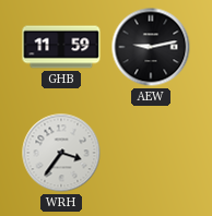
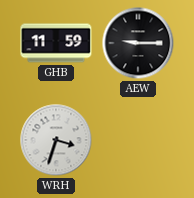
AEW: 9:13 -> 9:15
WRH: 3:36 -> 3:33
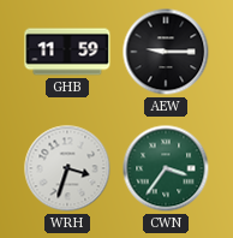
CWN: none -> 3:36
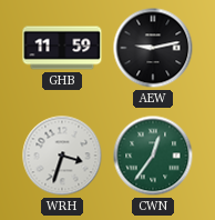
AEW: 9:15 -> 9:13
CWN: 3:36 -> 12:36
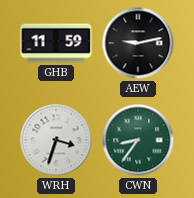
CWN: 12:36 -> 8:36
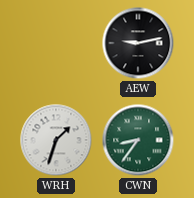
GHB: 11:59 -> none
WRH: 3:33 -> 1:33
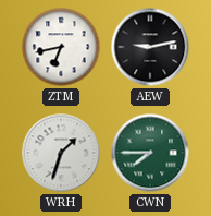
ZTM: none -> 6:43
CWN: 8:36 -> 7:45
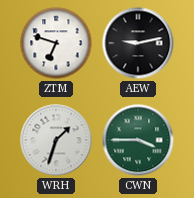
ZTM: 6:43 -> 6:48
CWN: 7:45 -> 3:45
